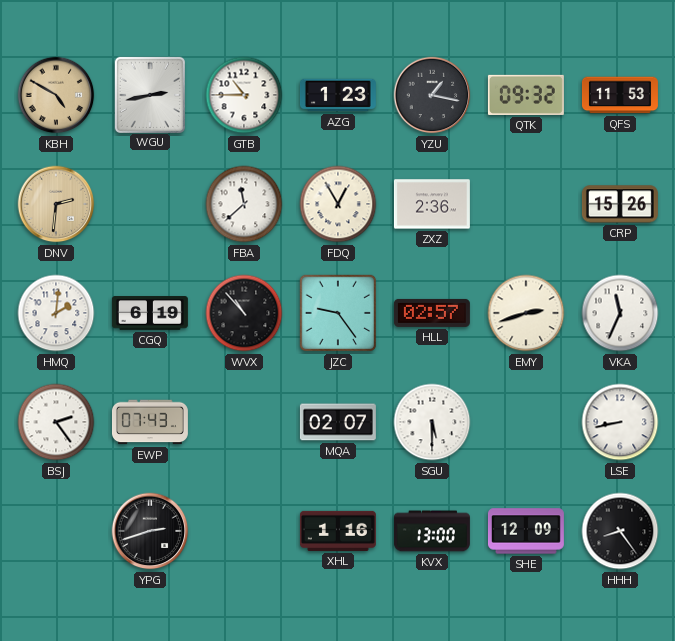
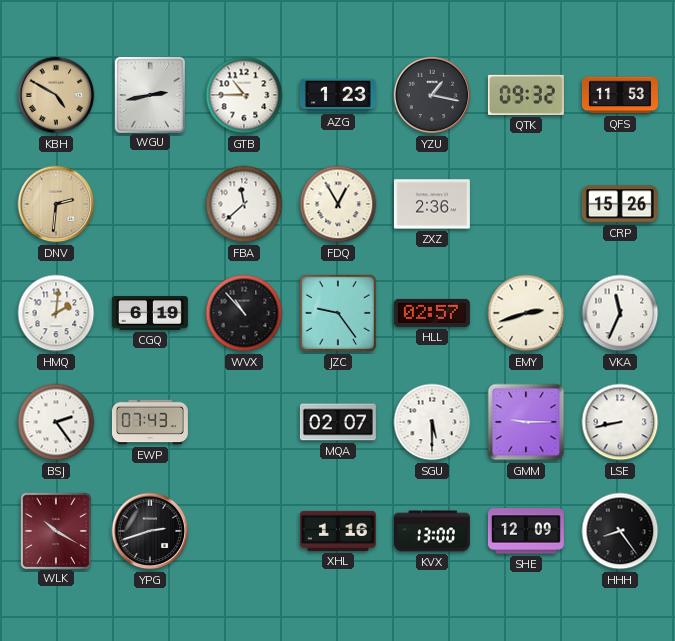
GMM: none -> 9:15
WLK: none -> 10:20
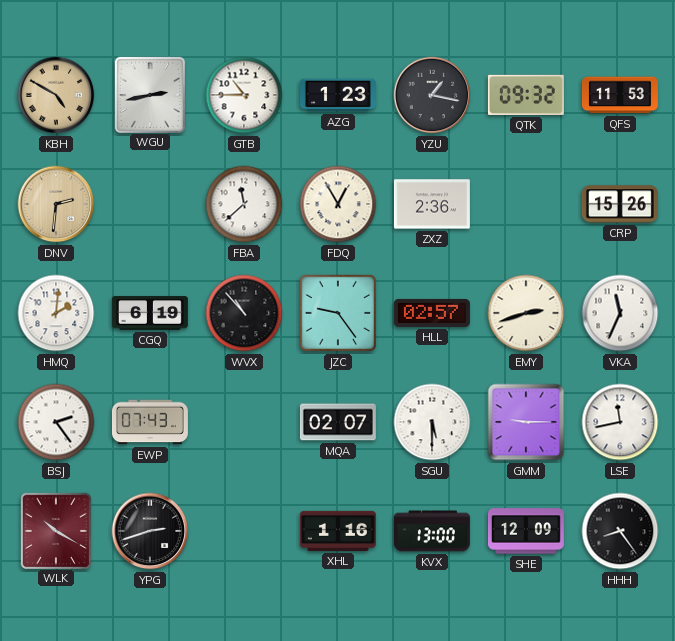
LSE: 8:43 -> 11:43
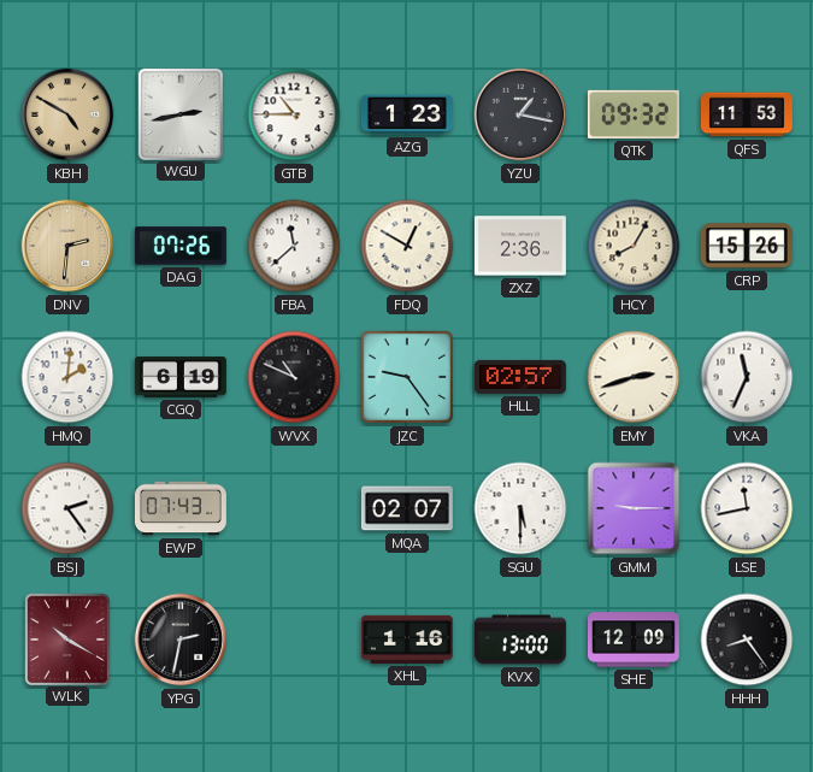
DAG: none -> 07:26
FDQ: 12:55 -> 12:50
HCY: none -> 8:05
WVX: 10:53 -> 10:49
YPG: 2:42 -> 2:32
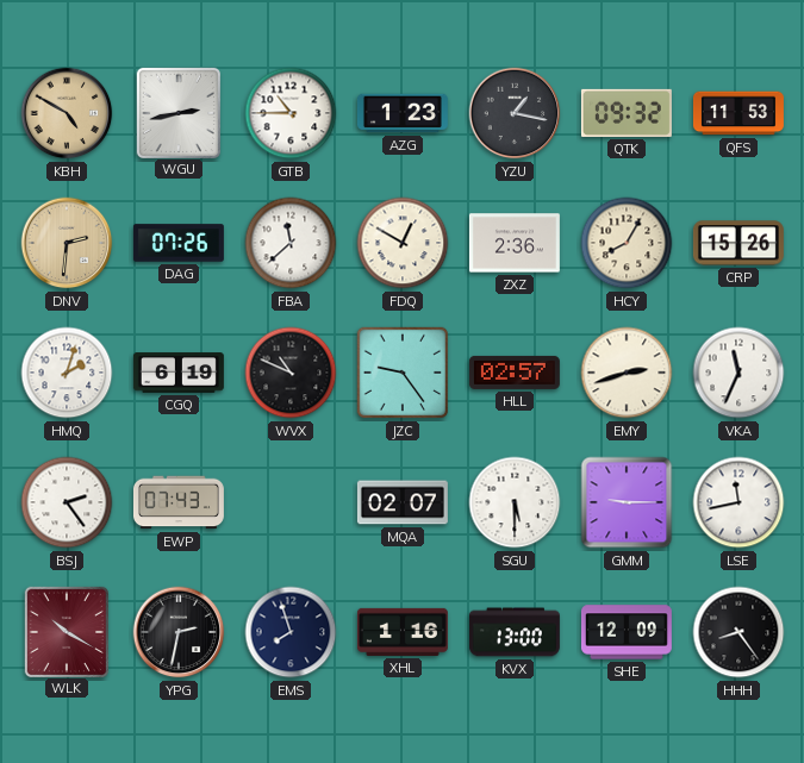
HMQ: 2:01 -> 2:03
EMS: none -> 7:57
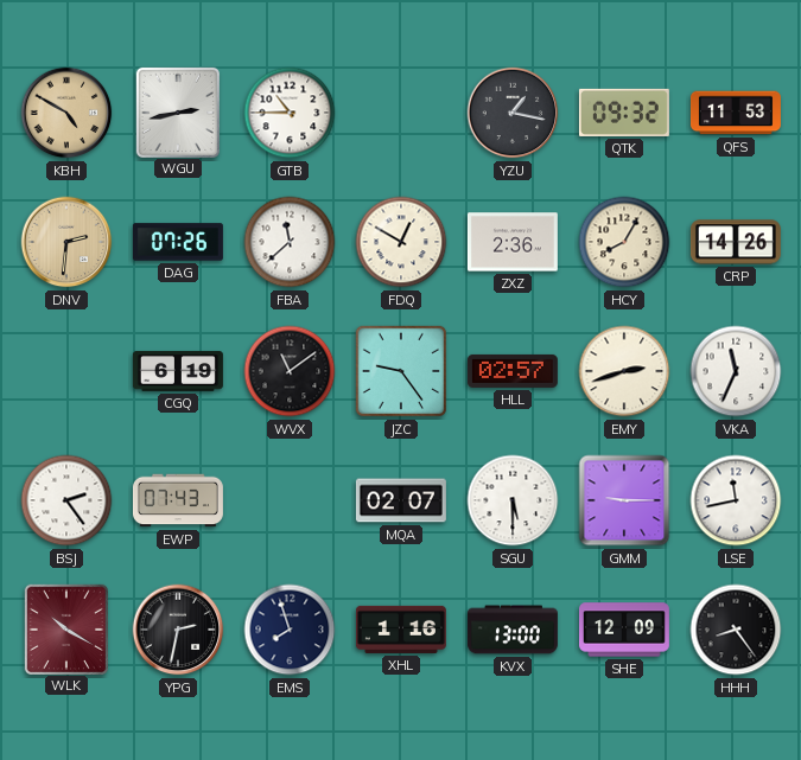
AZG: 1:23 -> none
CRP: 15:26 -> 14:26
HMQ: 2:03 -> none
WVX: 10:49 -> 11:09
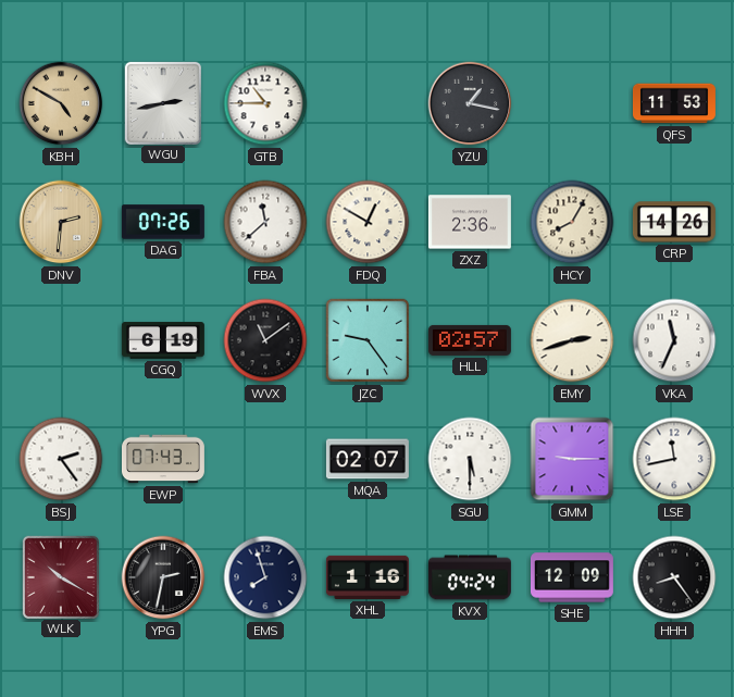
QTK: 09:32 -> none
KVX: 13:00 -> 04:24
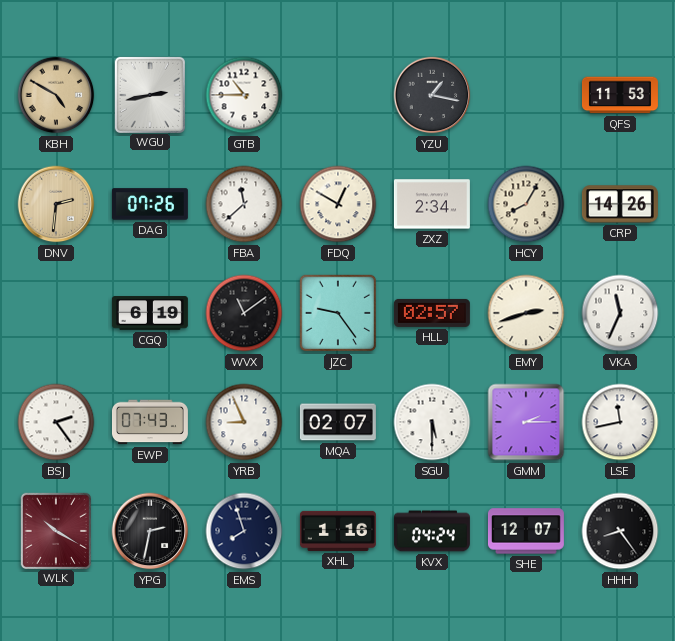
ZXZ: 2:36 -> 2:34
YRB: none -> 8:56
GMM: 9:15 -> 2:15
SHE: 12:09 -> 12:07
